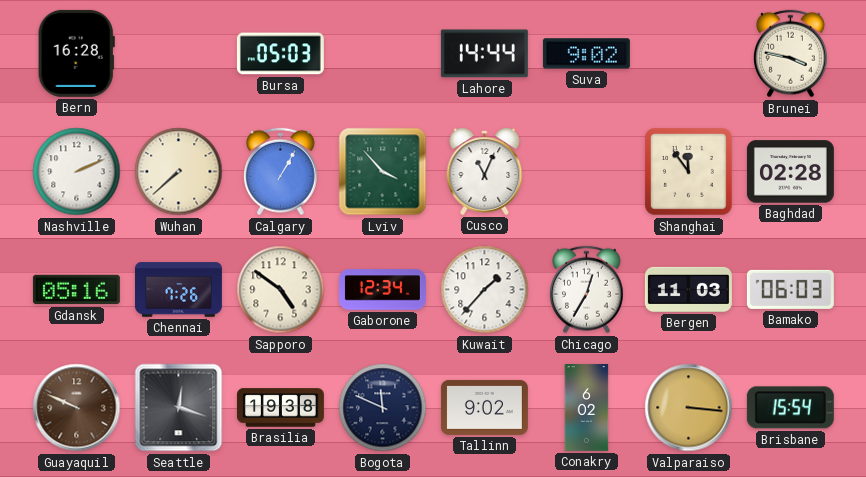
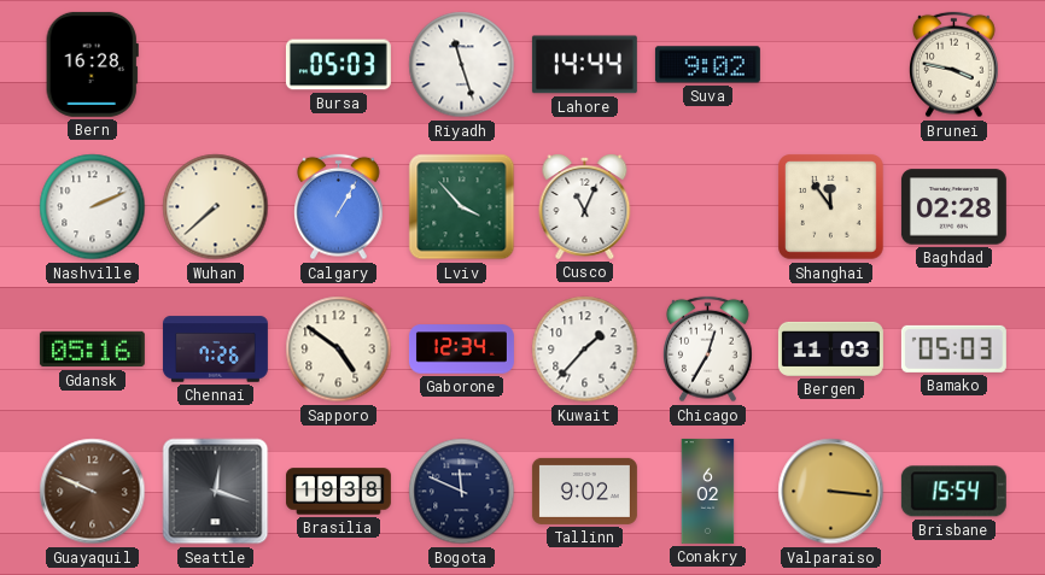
Riyadh: none -> 11:27
Bamako: 06:03 -> 05:03
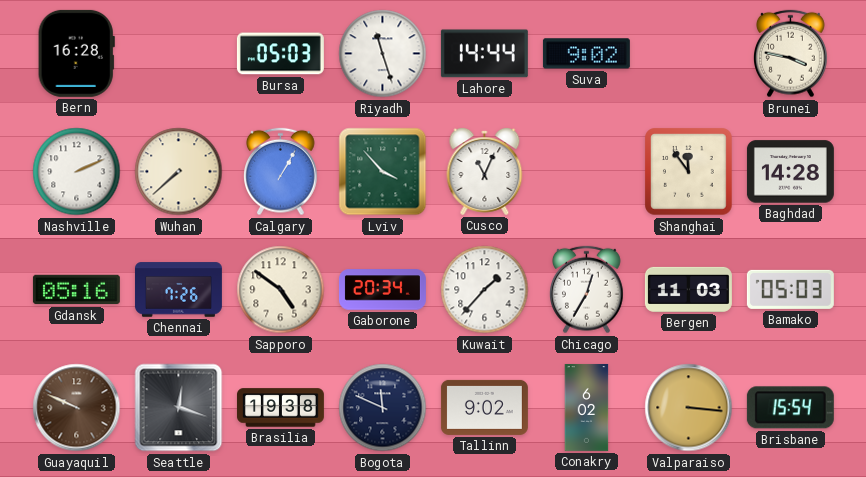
Baghdad: 02:28 -> 14:28
Gaborone: 12:34 -> 20:34
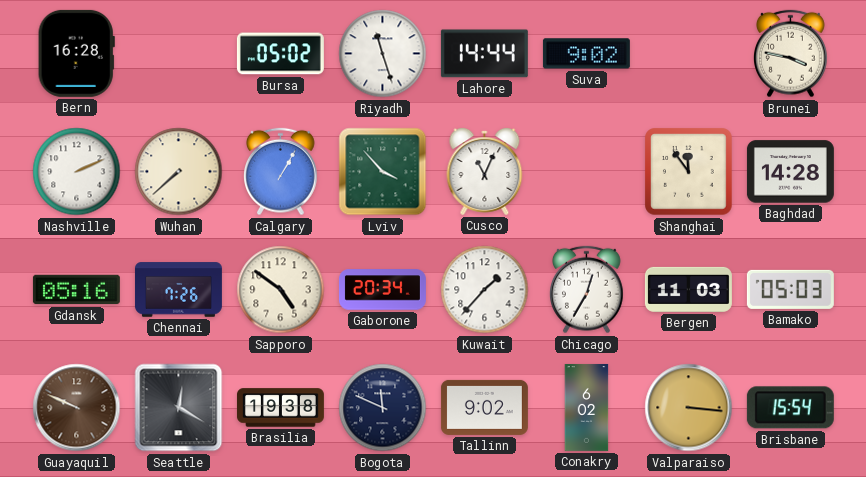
Bursa: 05:03 -> 05:02
Seattle: 12:18 -> 12:20
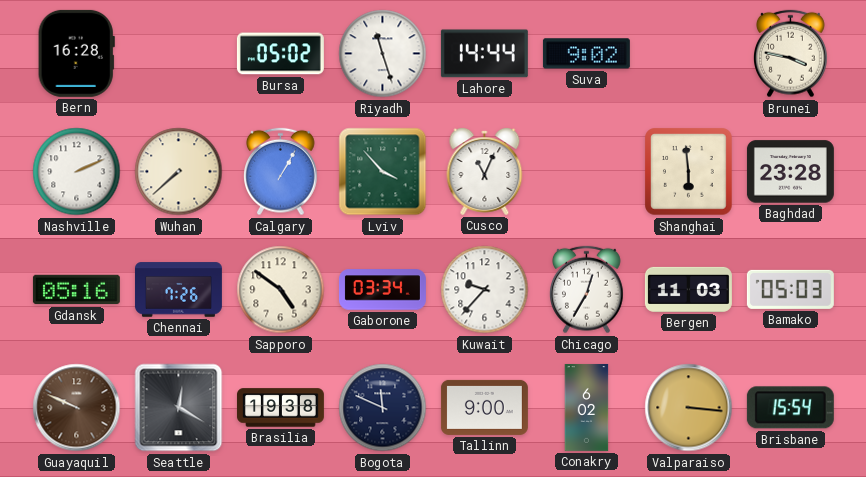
Shanghai: 11:54 -> 5:59
Baghdad: 14:28 -> 23:28
Gaborone: 20:34 -> 03:34
Kuwait: 1:37 -> 9:37
Tallinn: 9:02 -> 9:00
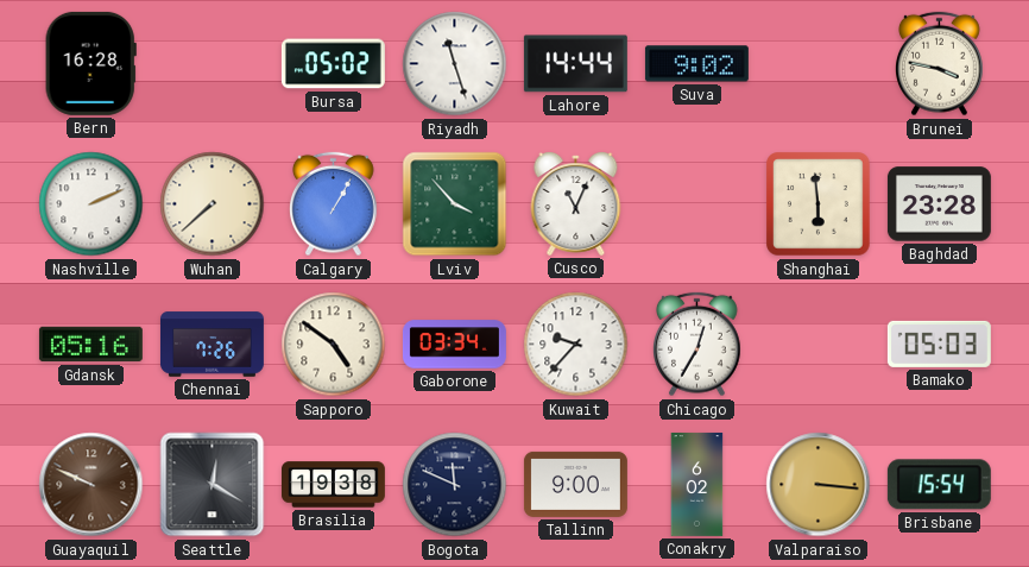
Bergen: 11:03 -> none
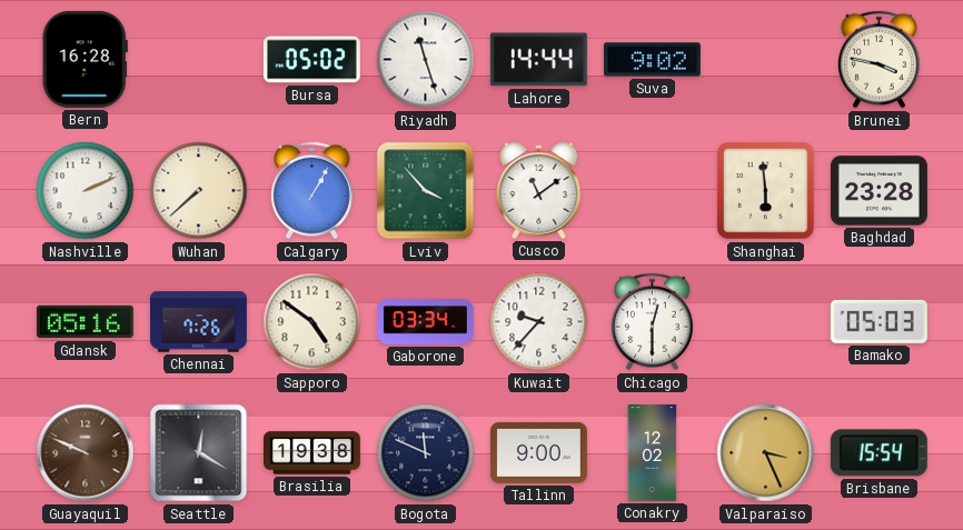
Cusco: 11:04 -> 11:09
Chicago: 12:35 -> 12:30
Conakry: 6:02 -> 12:02
Valparaiso: 3:16 -> 3:26
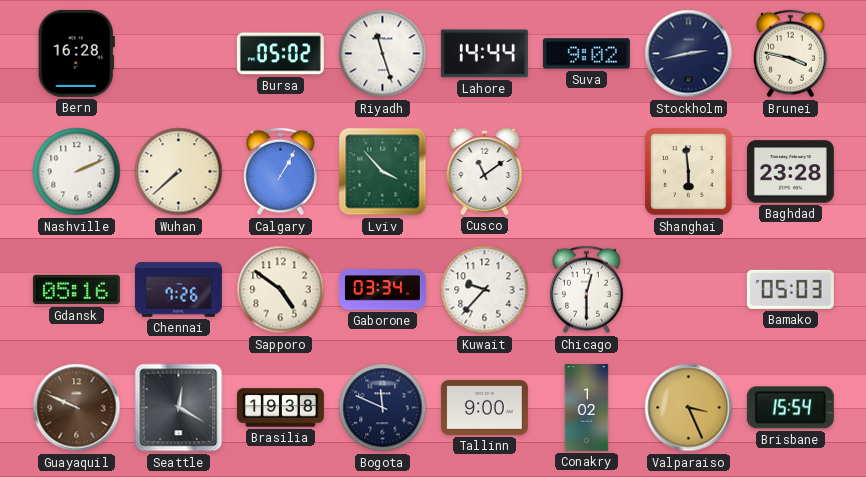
Stockholm: none -> 2:43
Conakry: 12:02 -> 1:02
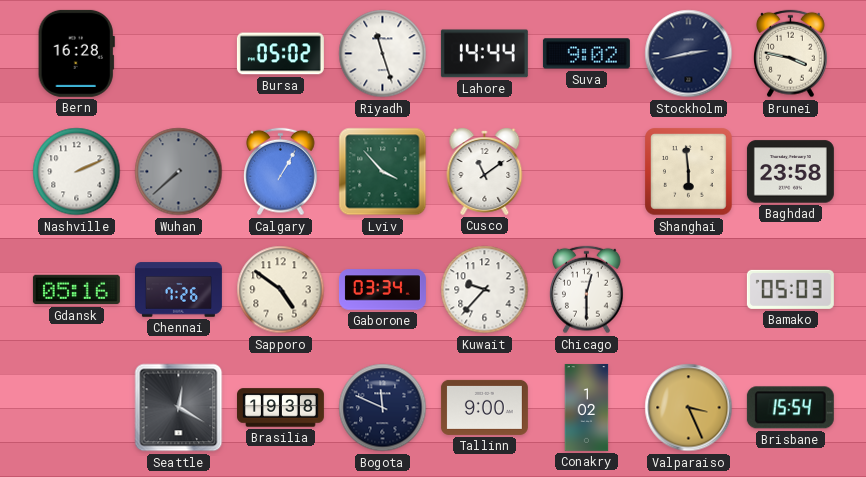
Wuhan dial: cream -> grey
Baghdad: 23:28 -> 23:58
Guayaquil: 9:49 -> none
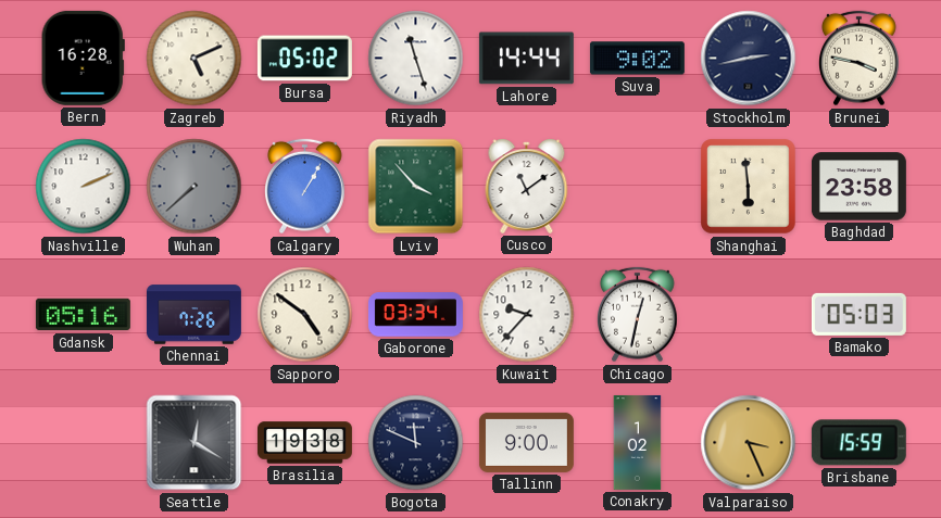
Zagreb: none -> 5:11
Chicago: 12:30 -> 12:32
Brisbane: 15:54 -> 15:59
